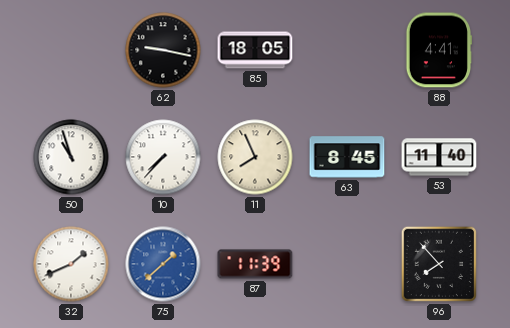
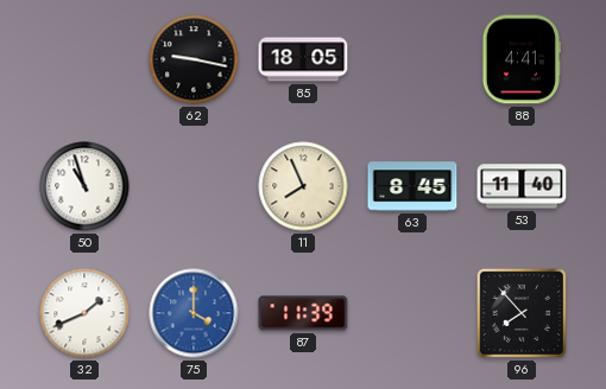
10: 7:37 -> none
75: 1:38 -> 4:00
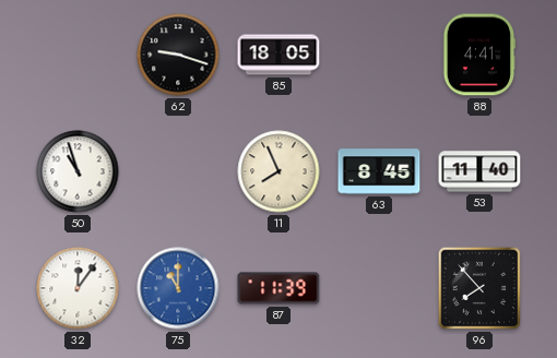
62: 9:17 -> 9:18
32: 1:41 -> 12:06
75: 4:00 -> 11:00
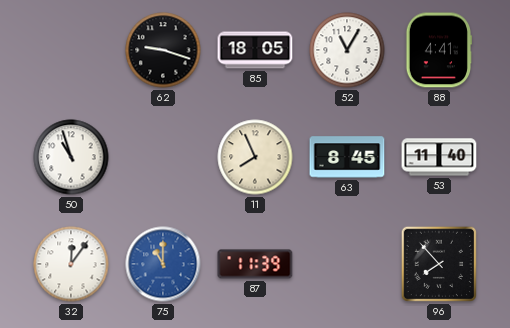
52: none -> 11:05
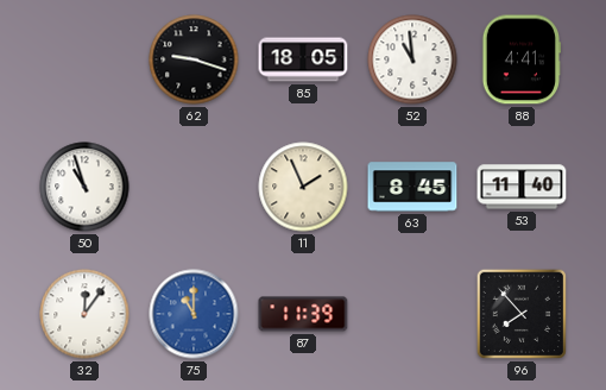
52: 11:05 -> 10:59
11: 7:56 -> 1:56
